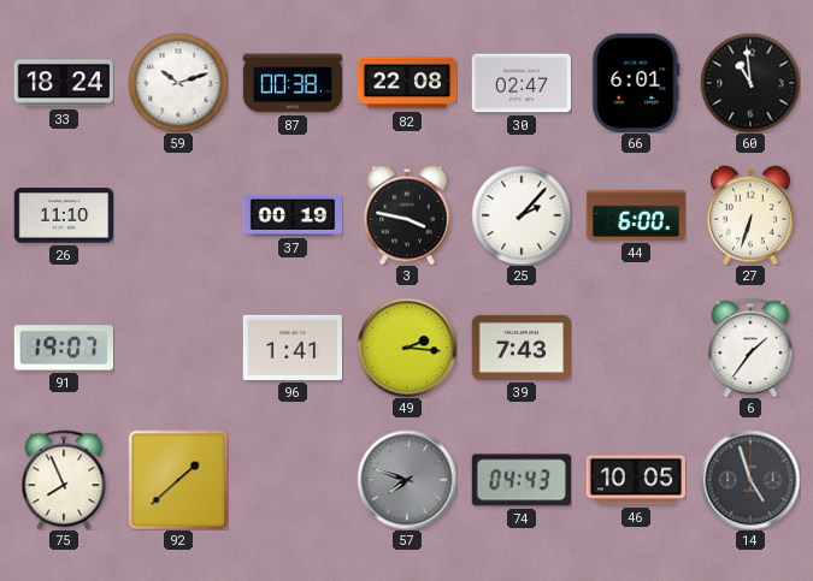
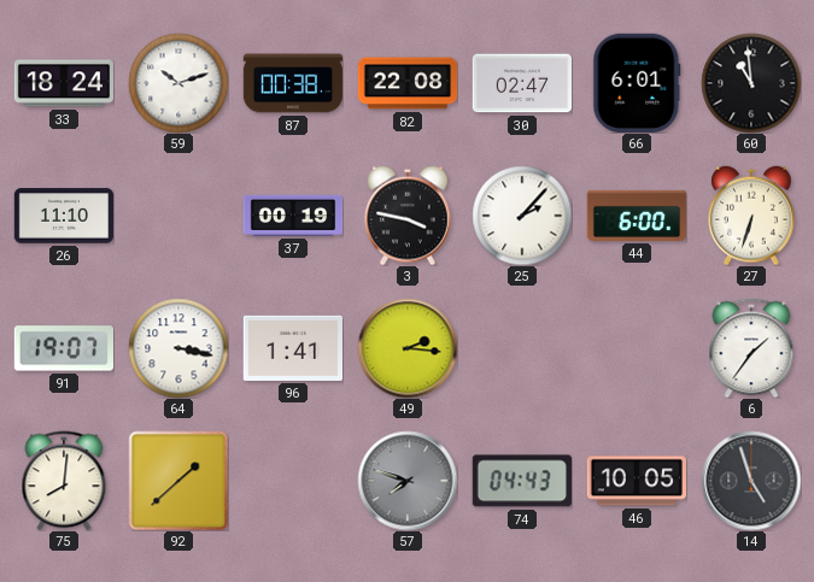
64: none -> 3:17
39: 7:43 -> none
75: 7:56 -> 8:01
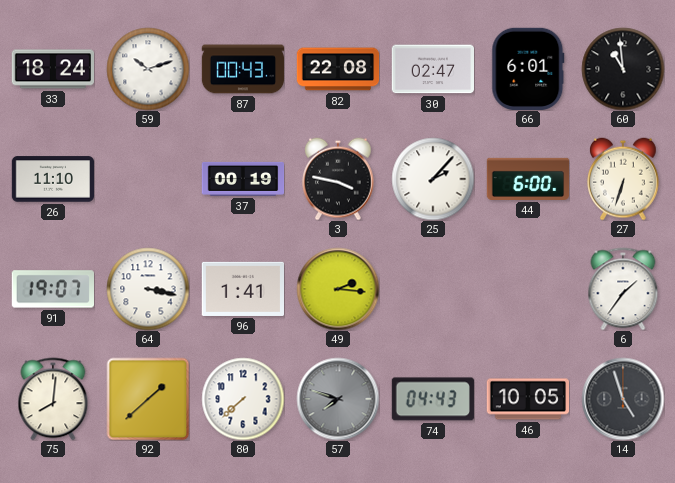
87: 00:38 -> 00:43
80: none -> 7:38
